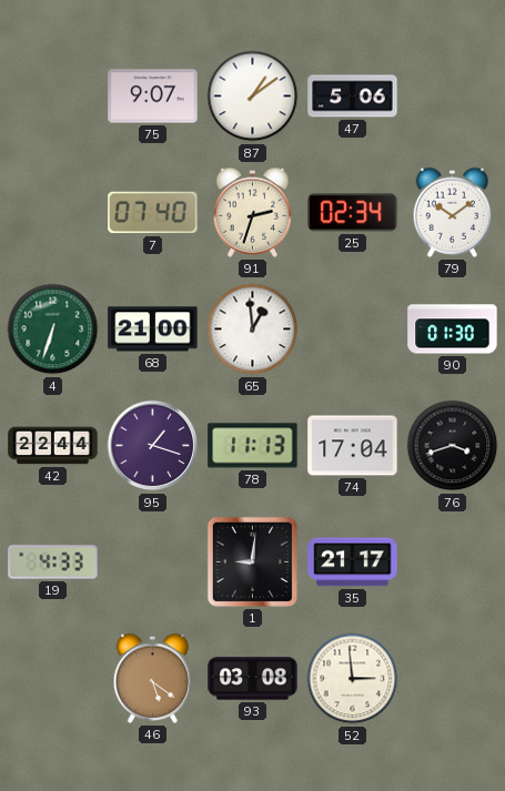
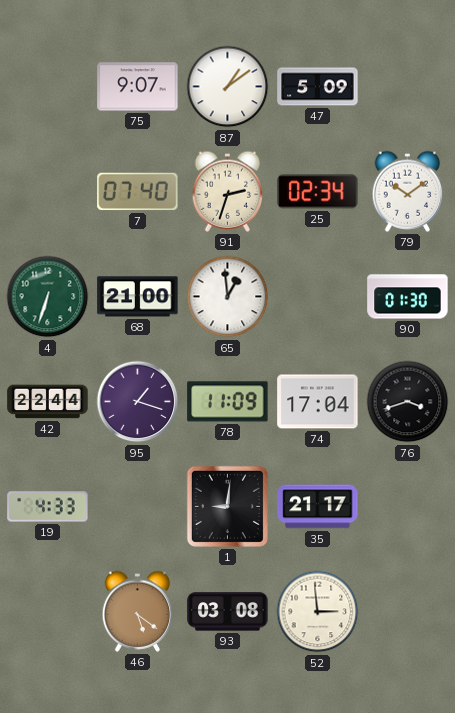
47: 5:06 -> 5:09
78: 11:13 -> 11:09
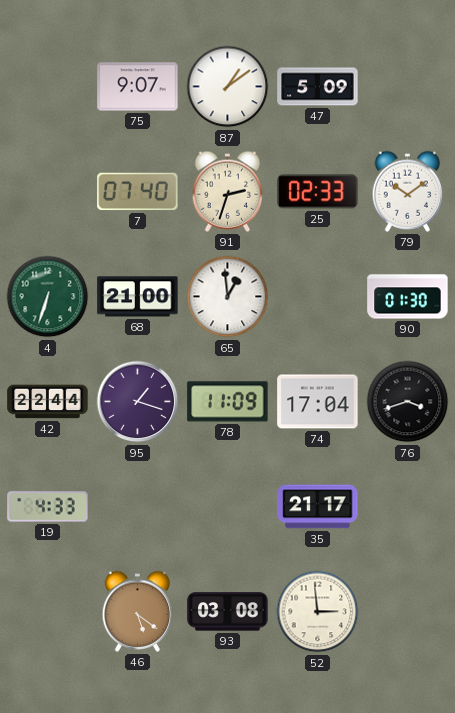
25: 02:34 -> 02:33
1: 9:01 -> none
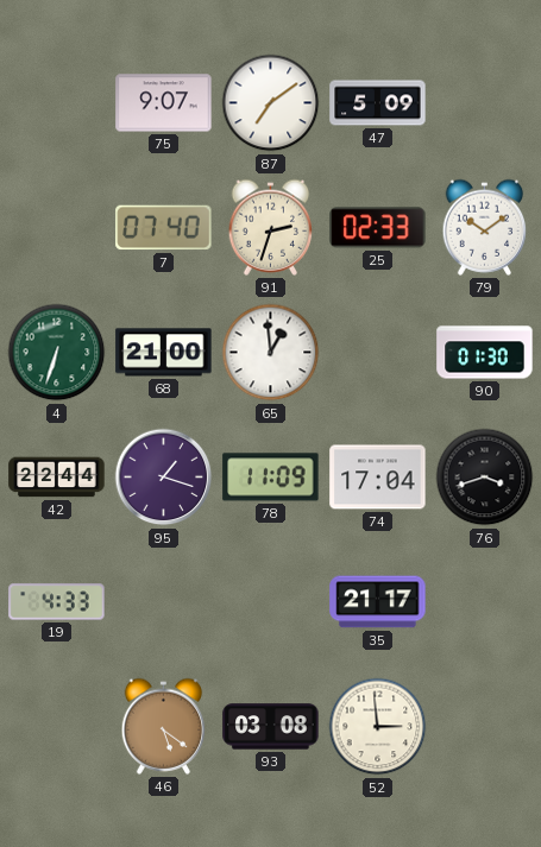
87: 1:09 -> 7:09
